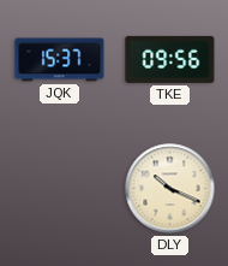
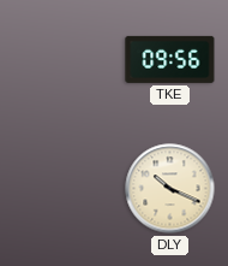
JQK: 15:37 -> none
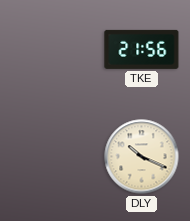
TKE: 09:56 -> 21:56
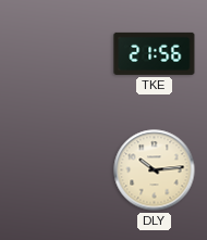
DLY: 10:19 -> 10:14
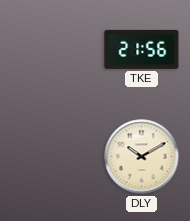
DLY: 10:14 -> 10:10
